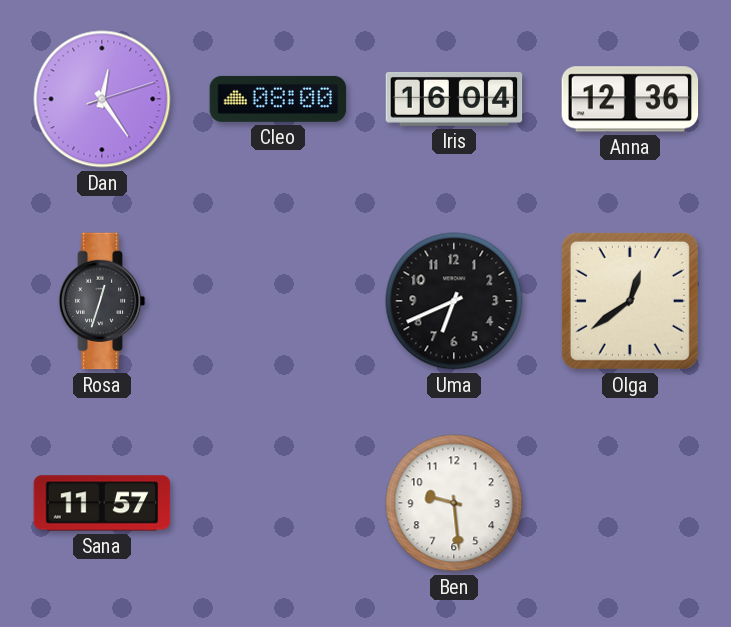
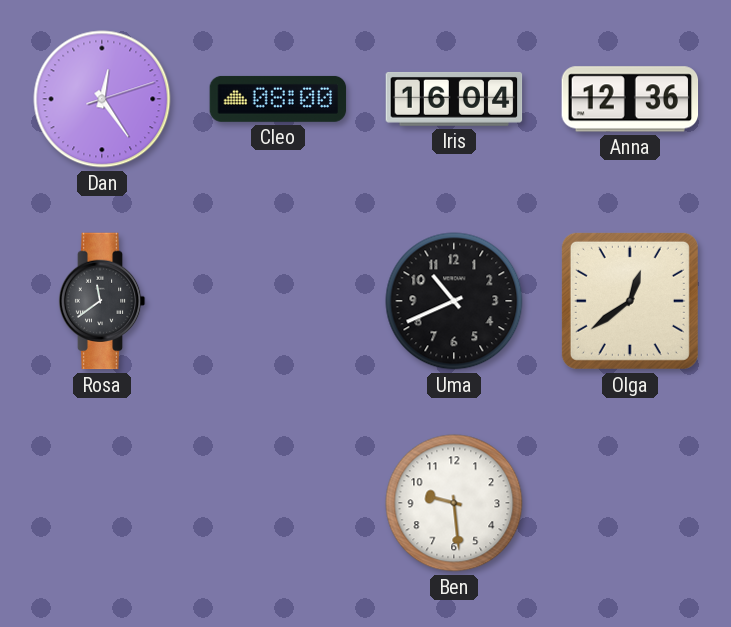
Rosa: 12:33 -> 11:39
Uma: 6:41 -> 10:41
Sana: 11:57 -> none
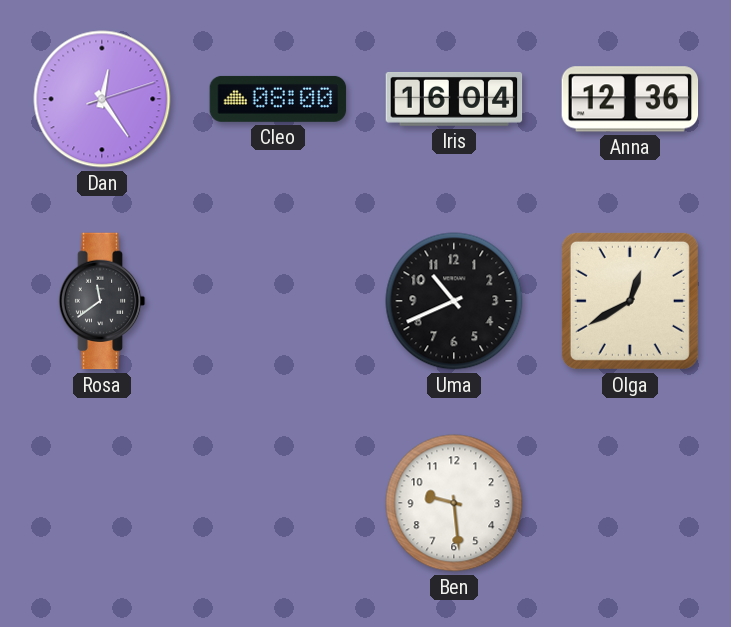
Olga: 12:39 -> 12:40
